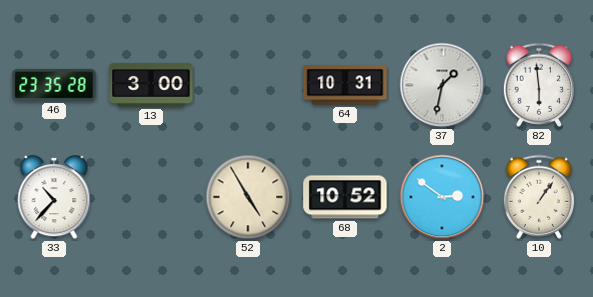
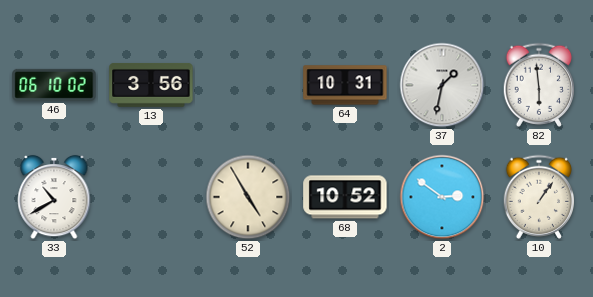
46: 23:35 -> 06:10
13: 3:00 -> 3:56
33: 10:37 -> 10:40
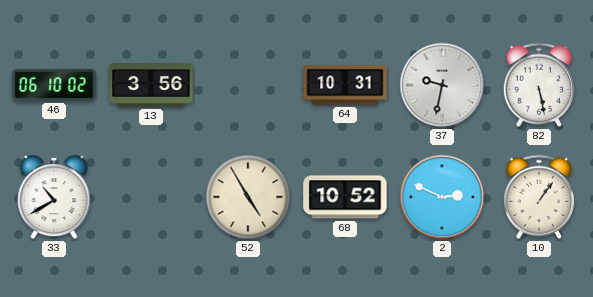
37: 1:32 -> 9:32
82: 5:59 -> 5:28
2: 2:51 -> 2:49
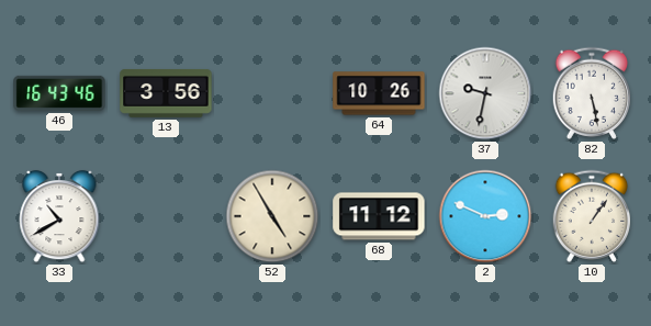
46: 06:10 -> 16:43
64: 10:31 -> 10:26
68: 10:52 -> 11:12
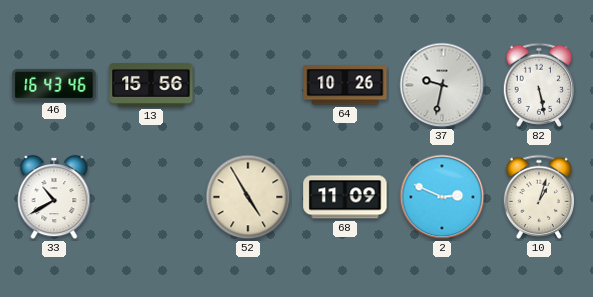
13: 3:56 -> 15:56
68: 11:12 -> 11:09
10: 1:06 -> 1:03
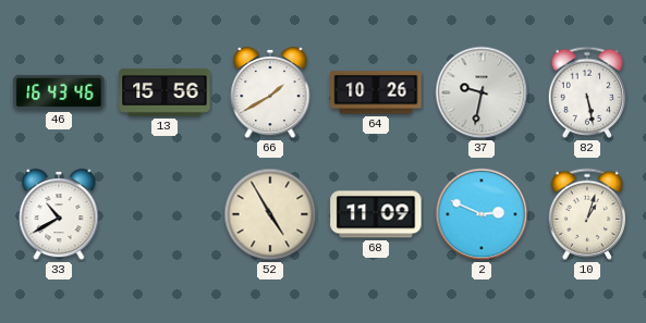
66: none -> 1:40
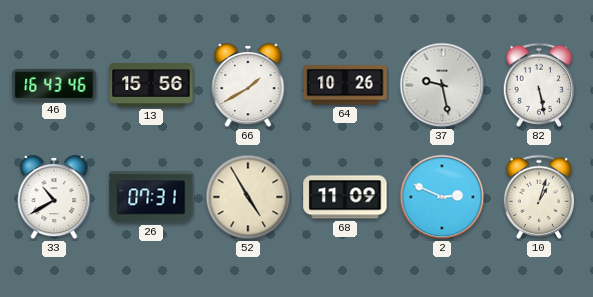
37: 9:32 -> 9:28
26: none -> 07:31
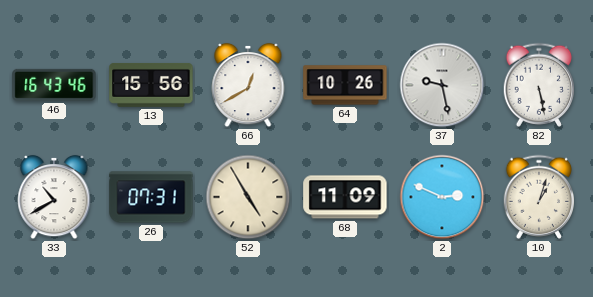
66: 1:40 -> 12:40
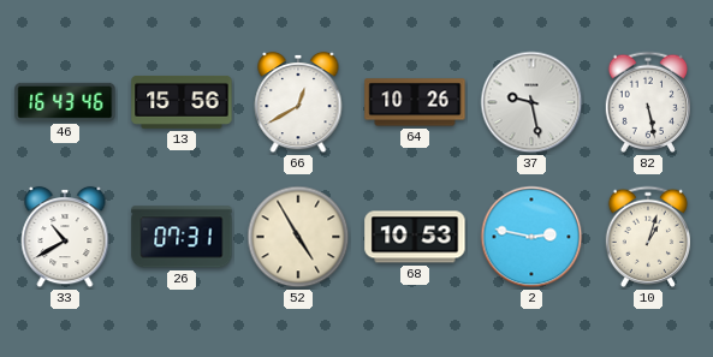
68: 11:09 -> 10:53
2: 2:49 -> 2:47
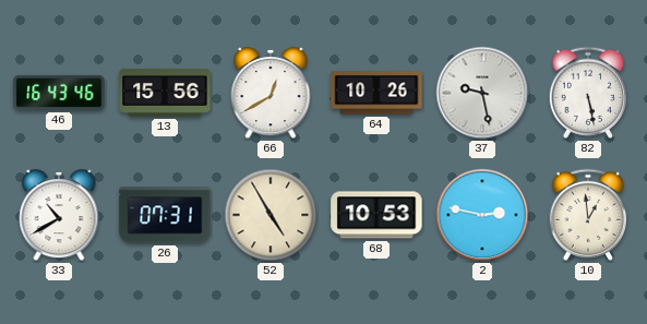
10: 1:03 -> 12:59
